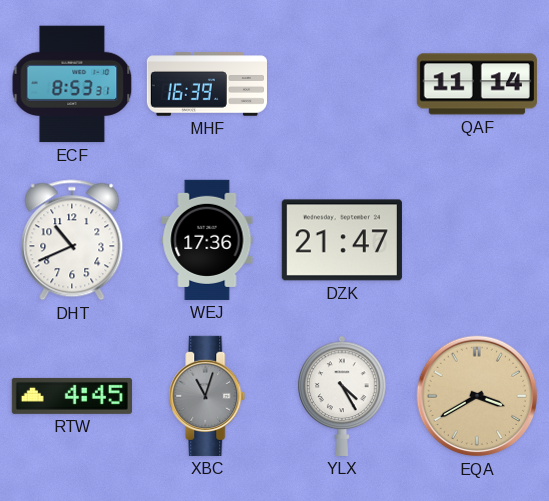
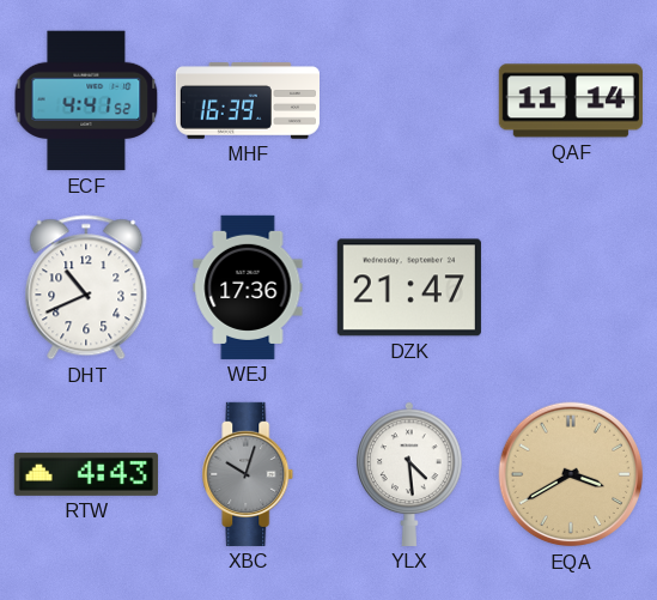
ECF: 8:53 -> 4:41
RTW: 4:45 -> 4:43
XBC: 11:03 -> 10:03
YLX: 4:25 -> 4:29
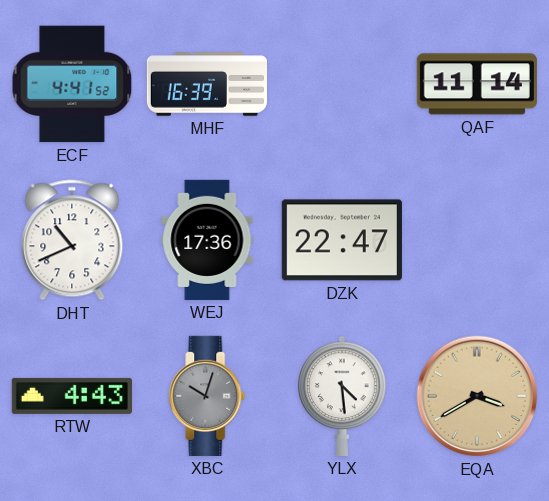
DZK: 21:47 -> 22:47
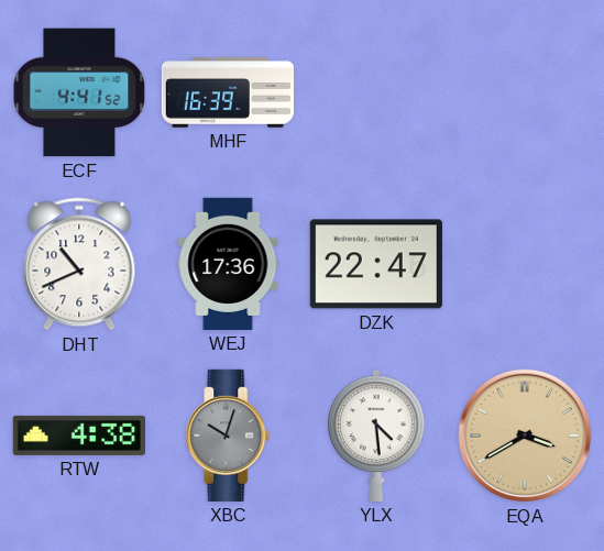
QAF: 11:14 -> none
RTW: 4:43 -> 4:38
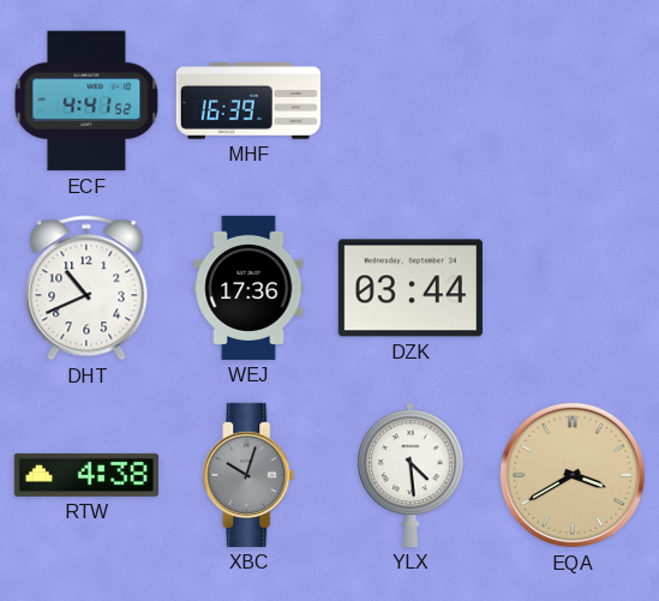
DZK: 22:47 -> 03:44
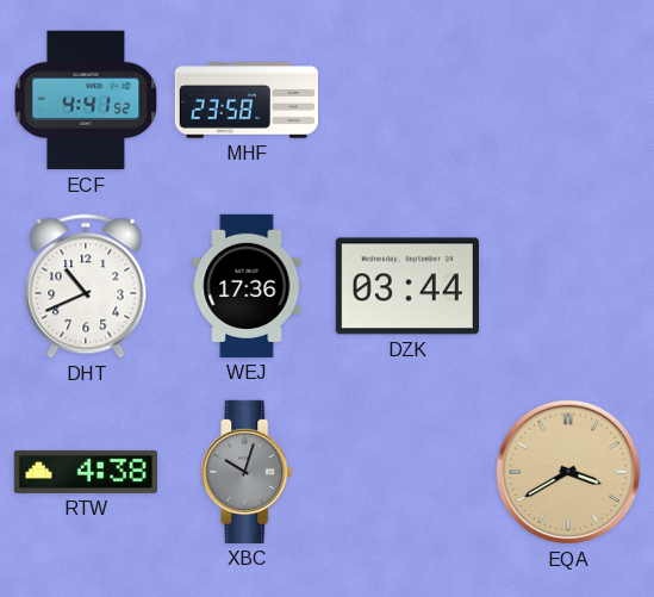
MHF: 16:39 -> 23:58
YLX: 4:29 -> none
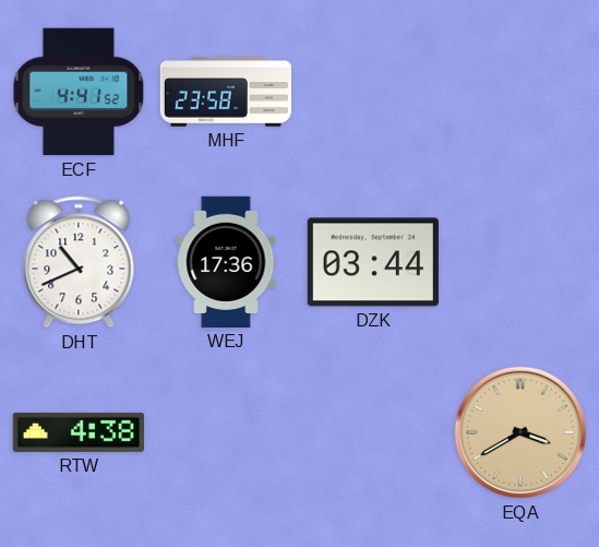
XBC: 10:03 -> none
